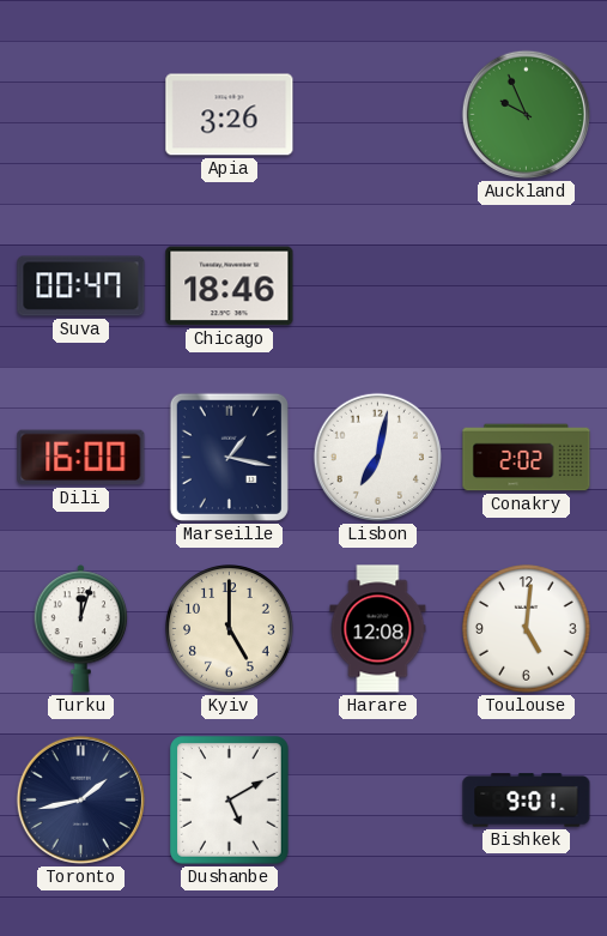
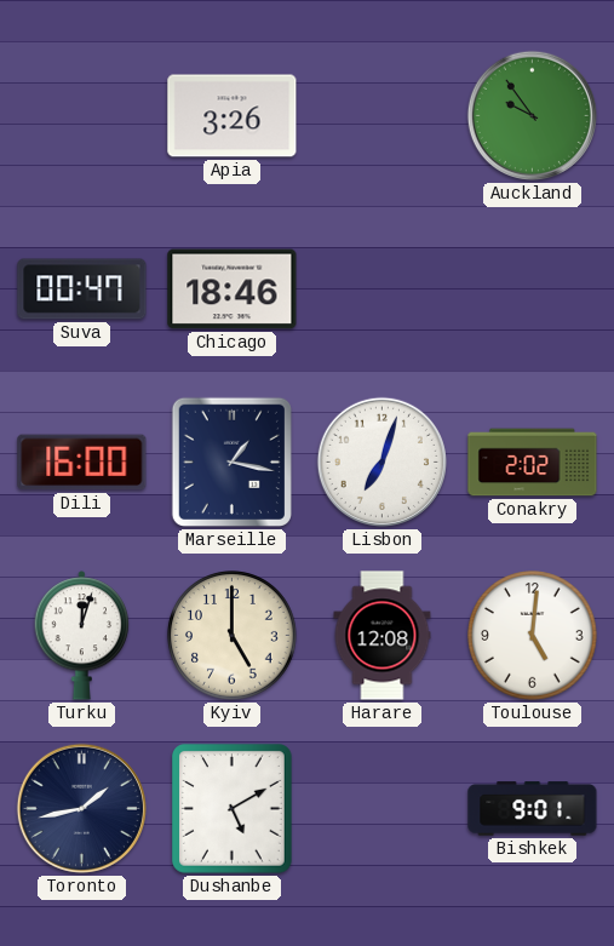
Auckland: 9:56 -> 9:54
Lisbon: 7:02 -> 7:03
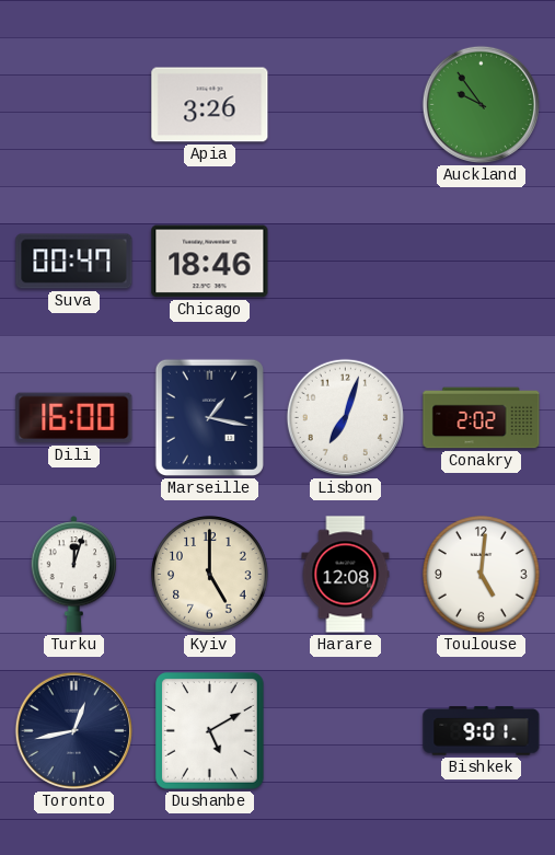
Toronto: 1:43 -> 12:43
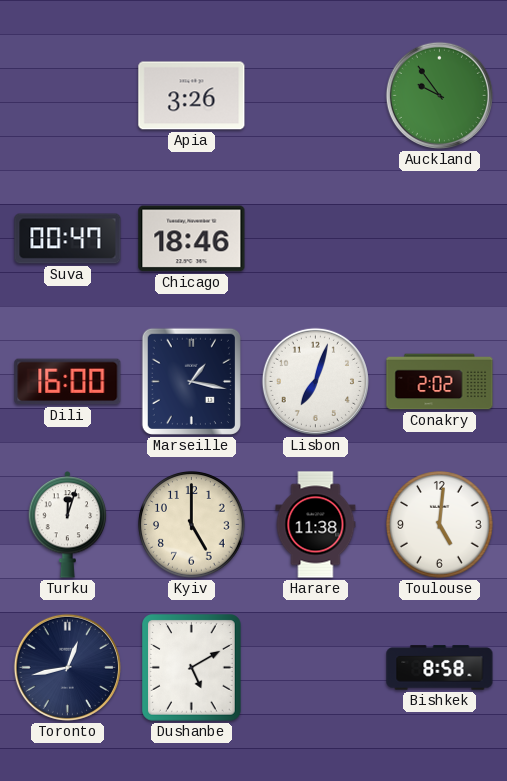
Harare: 12:08 -> 11:38
Bishkek: 9:01 -> 8:58
